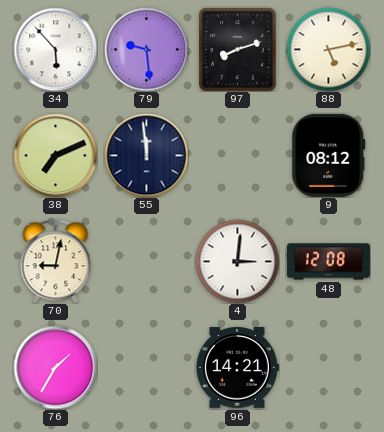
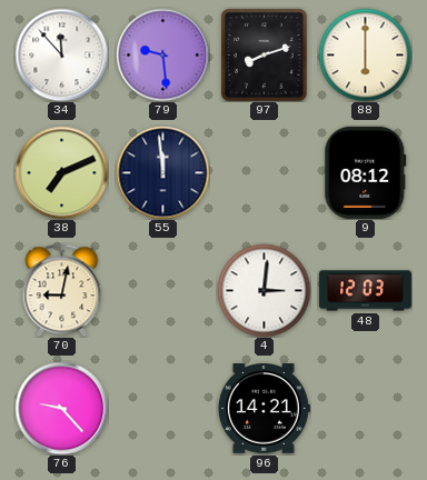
34: 5:53 -> 11:53
88: 5:13 -> 6:00
48: 12:08 -> 12:03
76: 1:35 -> 9:23
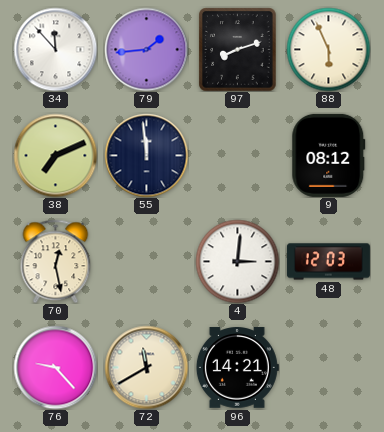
79: 9:29 -> 1:44
88: 6:00 -> 5:56
70: 9:02 -> 12:28
72: none -> 11:40
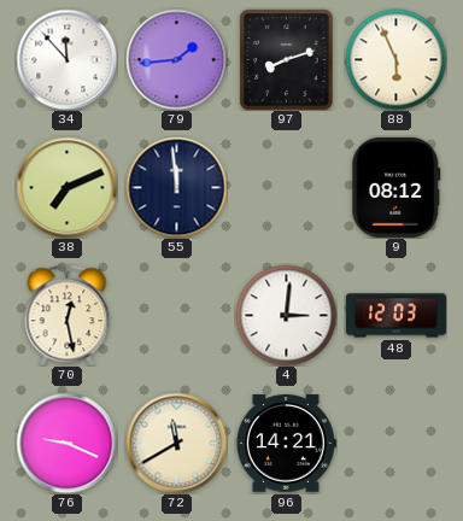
76: 9:23 -> 9:19
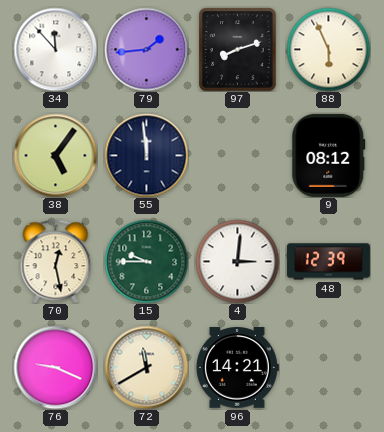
38: 7:11 -> 5:06
15: none -> 9:45
48: 12:03 -> 12:39
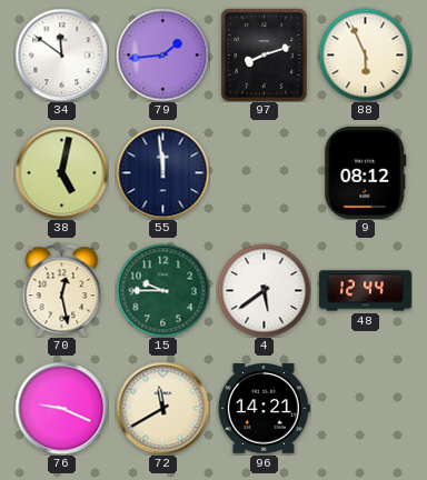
34: 11:53 -> 11:51
38: 5:06 -> 5:02
4: 3:01 -> 5:39
48: 12:39 -> 12:44
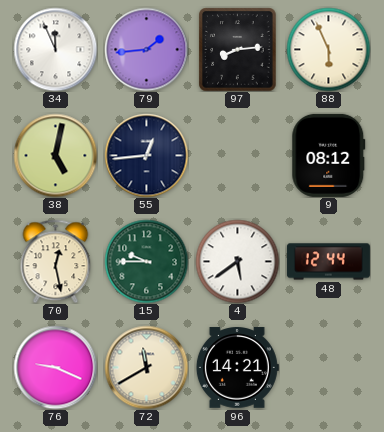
34: 11:51 -> 11:56
97: 8:12 -> 8:14
55: 11:59 -> 12:44
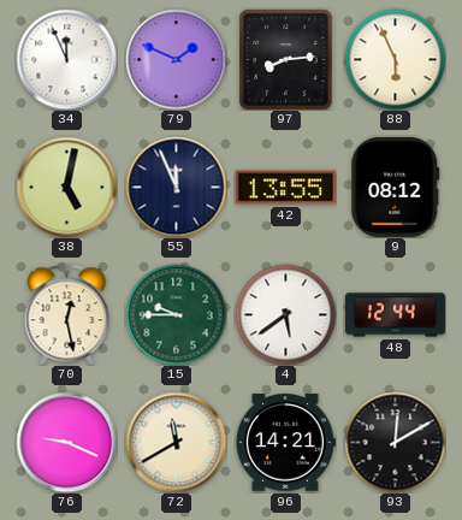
79: 1:44 -> 1:49
55: 12:44 -> 11:56
42: none -> 13:55
93: none -> 12:10
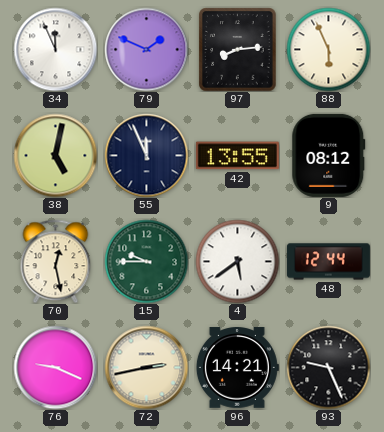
72: 11:40 -> 2:43
93: 12:10 -> 9:26
